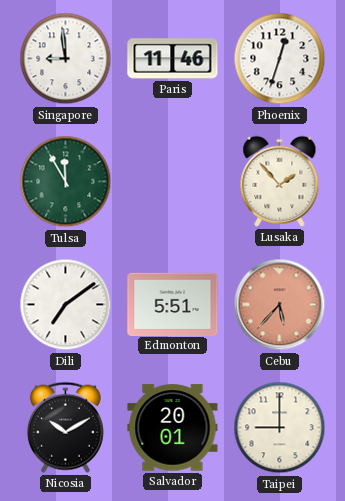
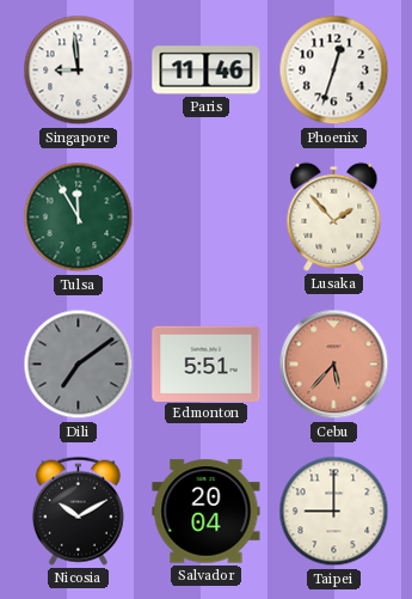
Dili dial: white -> grey
Salvador: 20:01 -> 20:04
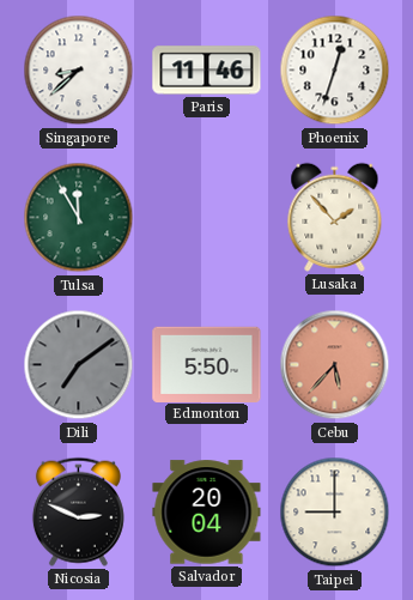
Singapore: 8:59 -> 8:38
Edmonton: 5:51 -> 5:50
Nicosia: 10:10 -> 2:49
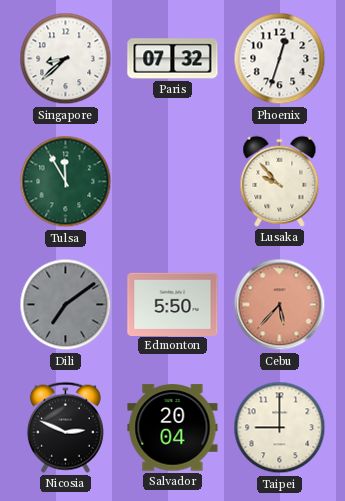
Paris: 11:46 -> 07:32
Lusaka: 1:53 -> 9:53
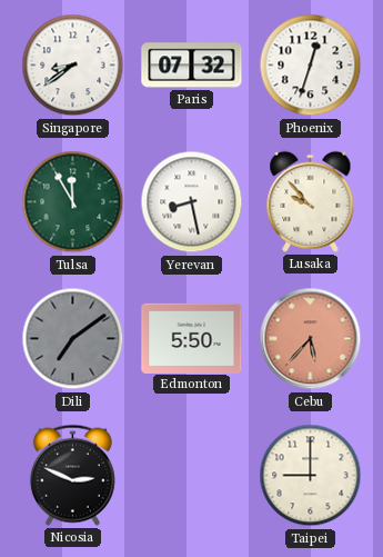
Singapore: 8:38 -> 8:39
Yerevan: none -> 8:28
Salvador: 20:04 -> none
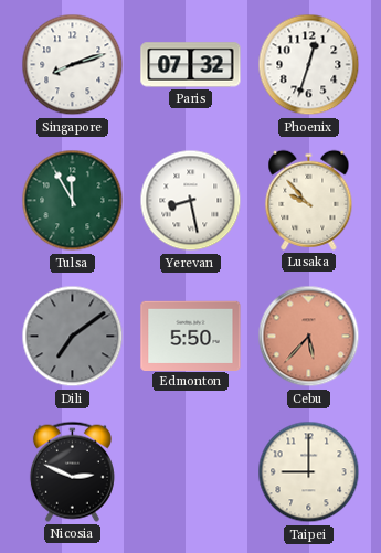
Singapore: 8:39 -> 8:12
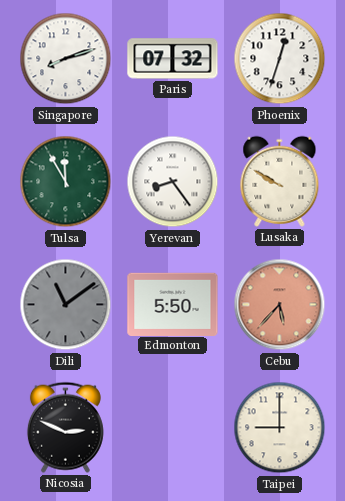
Yerevan: 8:28 -> 8:24
Lusaka: 9:53 -> 9:50
Dili: 7:09 -> 11:09
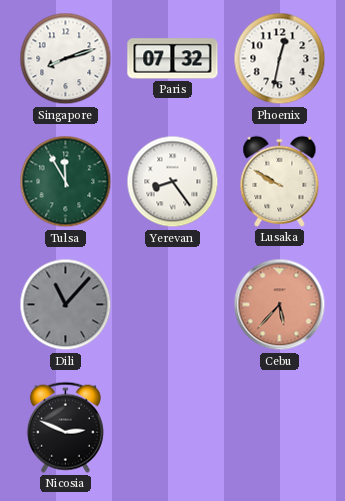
Phoenix: 12:33 -> 12:32
Dili: 11:09 -> 11:07
Edmonton: 5:50 -> none
Taipei: 9:00 -> none
